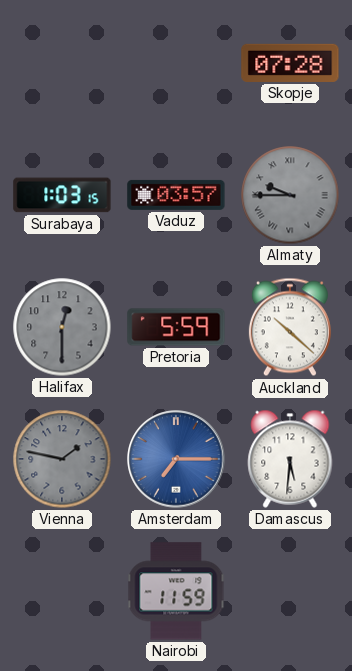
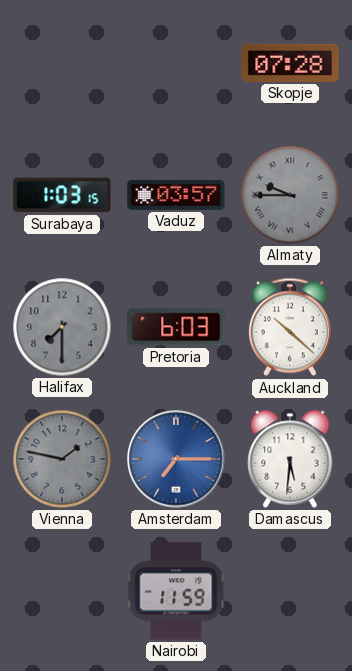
Halifax: 12:30 -> 7:30
Pretoria: 5:59 -> 6:03
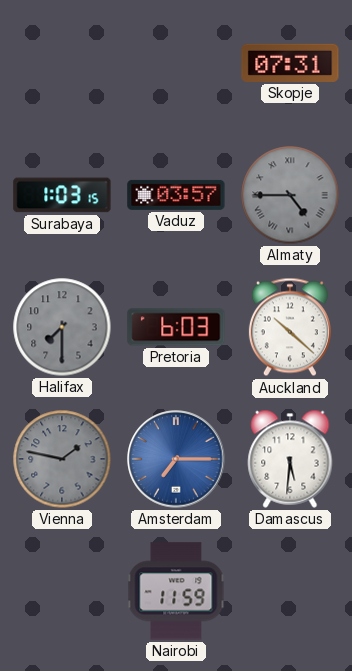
Skopje: 07:28 -> 07:31
Almaty: 9:45 -> 4:45
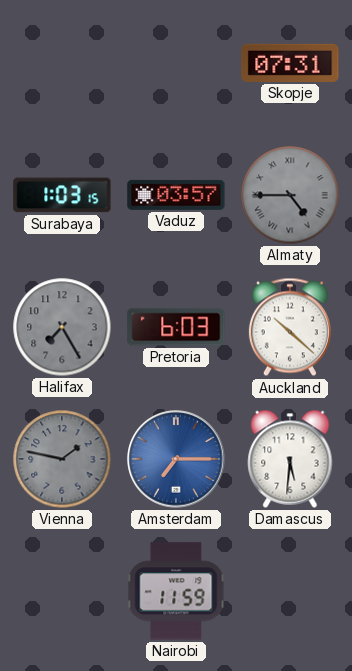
Halifax: 7:30 -> 7:25
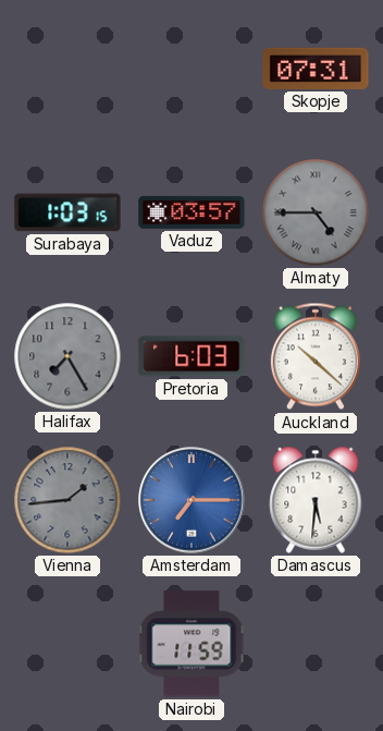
Vienna: 1:47 -> 1:44
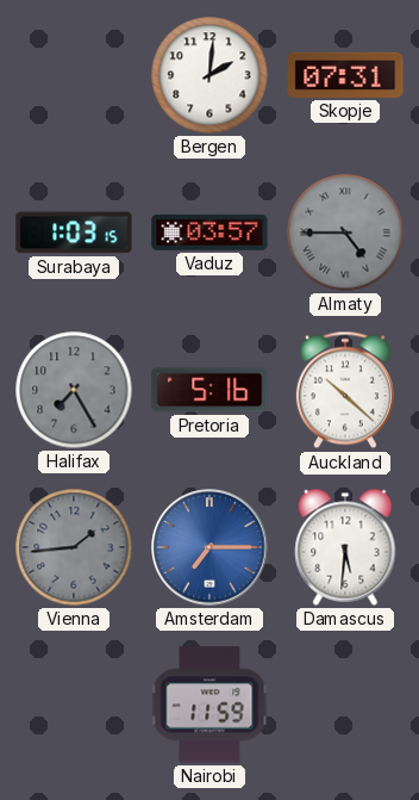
Bergen: none -> 2:01
Pretoria: 6:03 -> 5:16
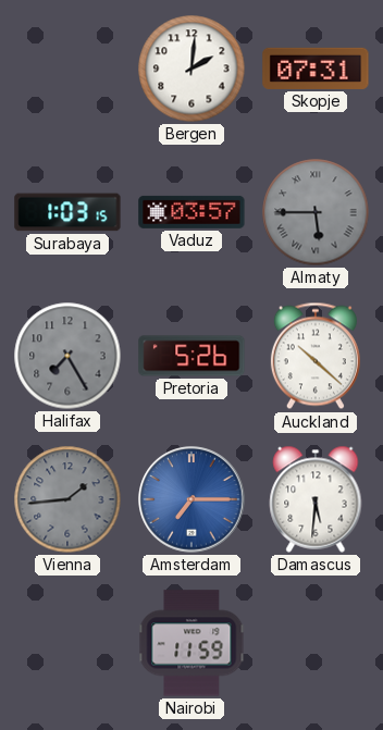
Almaty: 4:45 -> 5:45
Pretoria: 5:16 -> 5:26
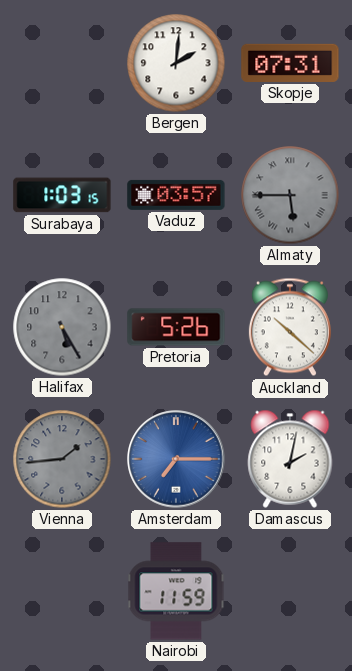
Halifax: 7:25 -> 5:25
Damascus: 5:31 -> 2:02
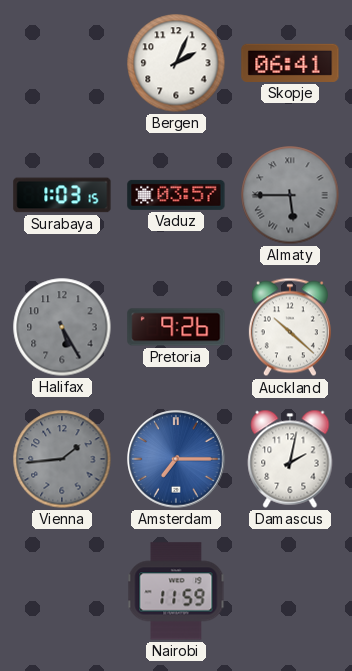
Bergen: 2:01 -> 2:04
Skopje: 07:31 -> 06:41
Pretoria: 5:26 -> 9:26
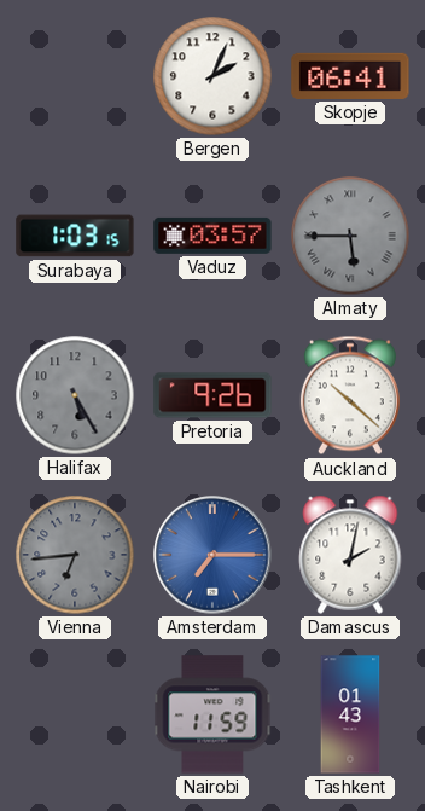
Vienna: 1:44 -> 6:44
Tashkent: none -> 01:43
